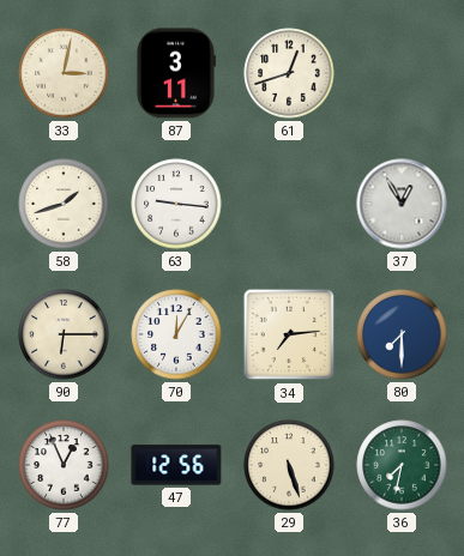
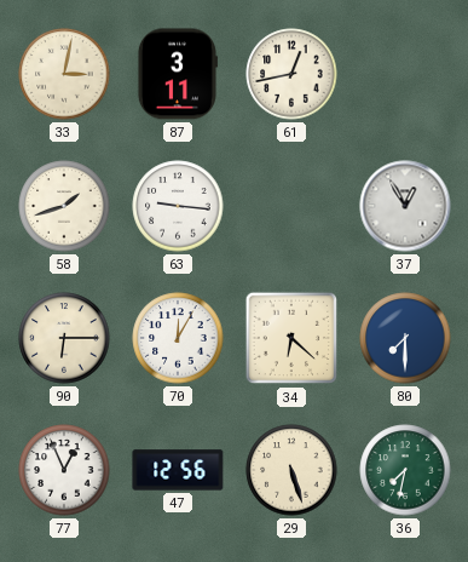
61: 12:42 -> 12:43
34: 7:14 -> 6:22
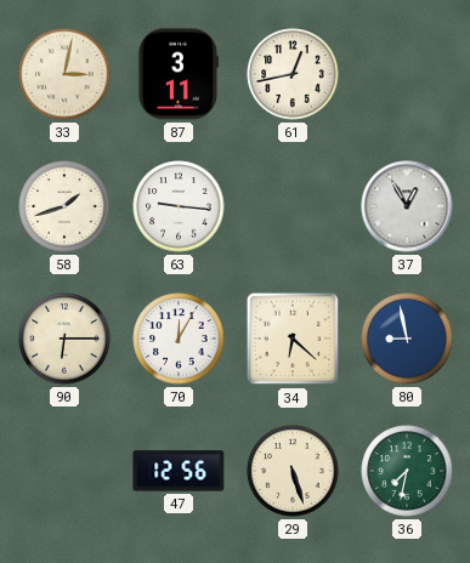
80: 7:30 -> 8:58
77: 12:56 -> none
